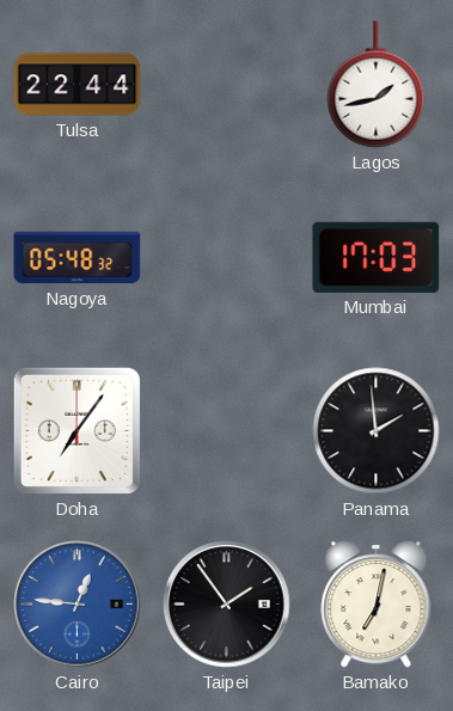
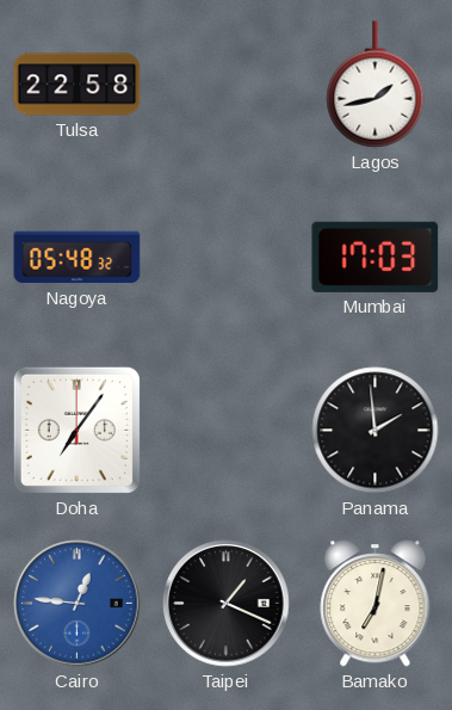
Tulsa: 22:44 -> 22:58
Taipei: 1:54 -> 1:19
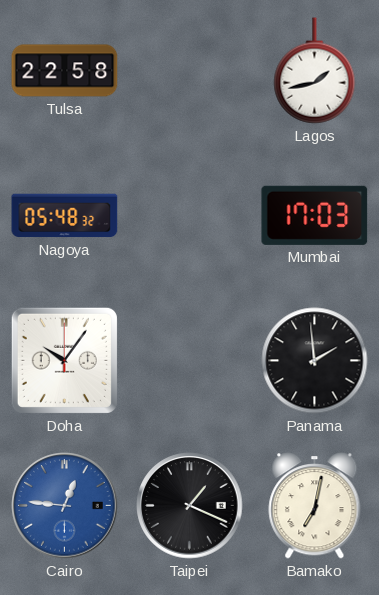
Doha: 7:06 -> 10:06
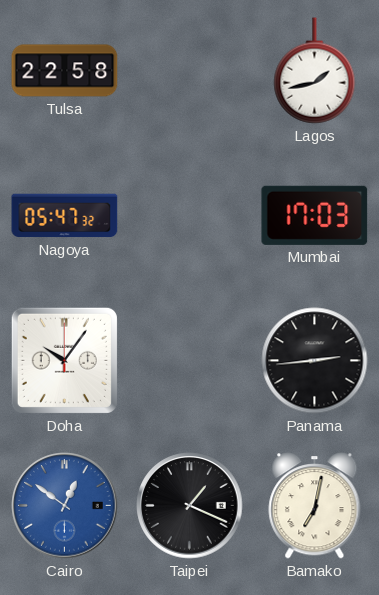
Nagoya: 05:48 -> 05:47
Panama: 1:59 -> 2:44
Cairo: 12:46 -> 12:51
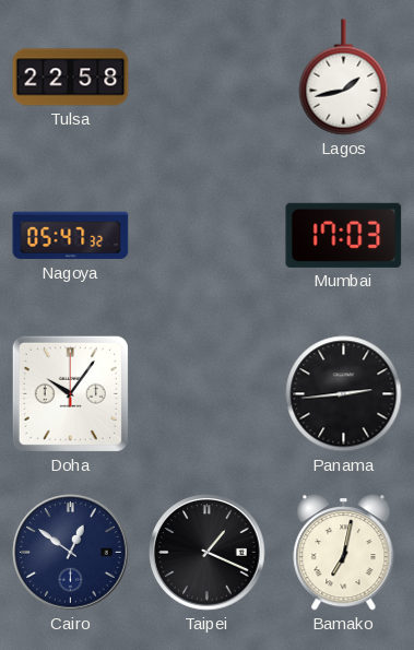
Cairo dial: blue -> navy
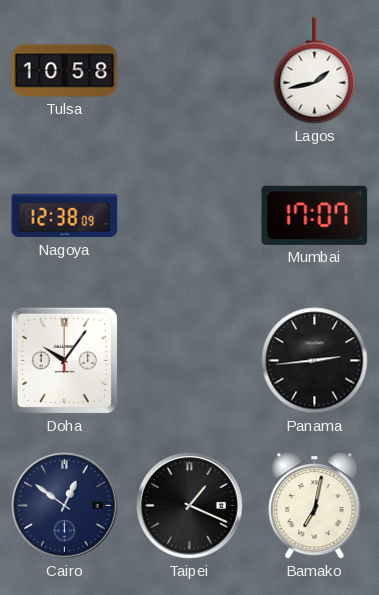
Tulsa: 22:58 -> 10:58
Nagoya: 05:47 -> 12:38
Mumbai: 17:03 -> 17:07
